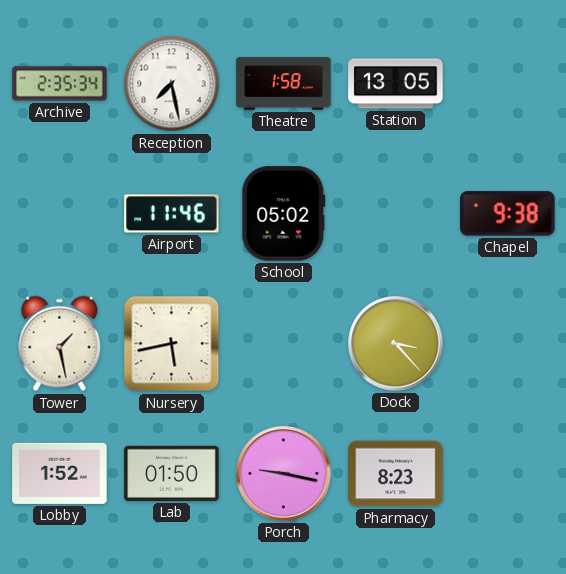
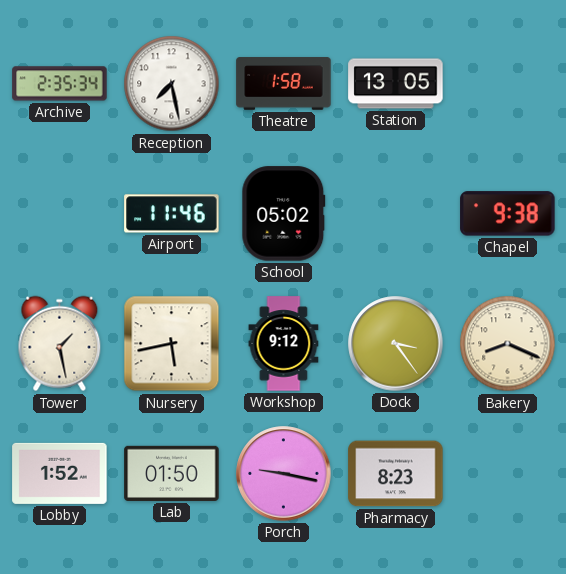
Workshop: none -> 9:12
Dock: 3:23 -> 3:24
Bakery: none -> 8:19
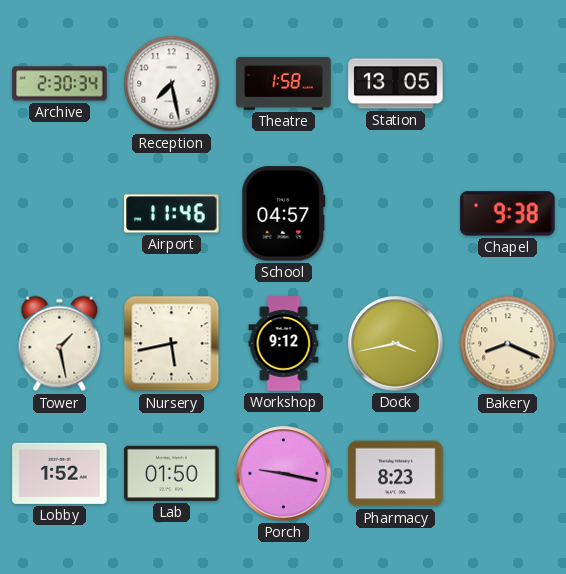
Archive: 2:35 -> 2:30
School: 05:02 -> 04:57
Dock: 3:24 -> 3:43
